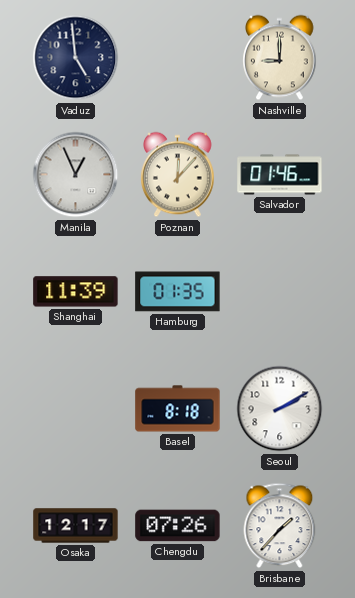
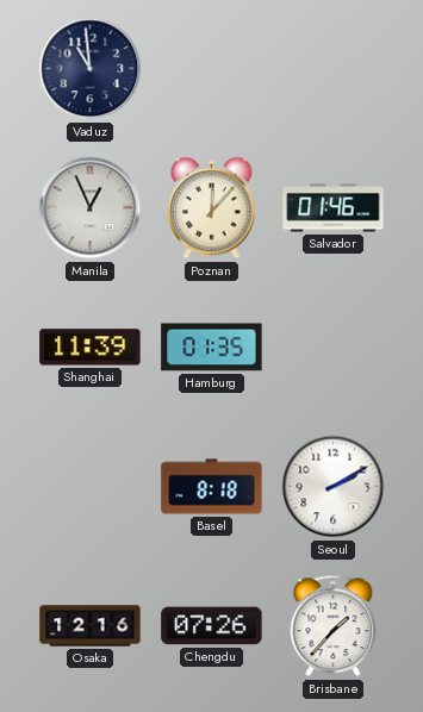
Vaduz: 4:59 -> 10:59
Nashville: 9:00 -> none
Osaka: 12:17 -> 12:16
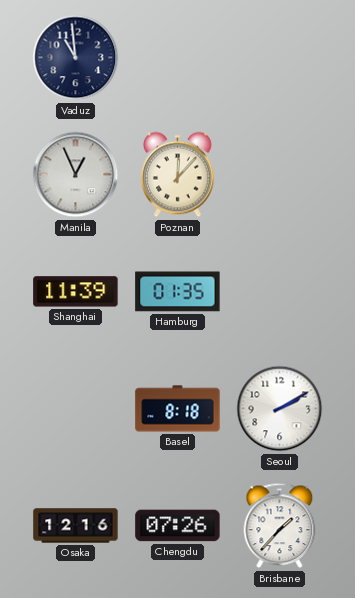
Salvador: 01:46 -> none
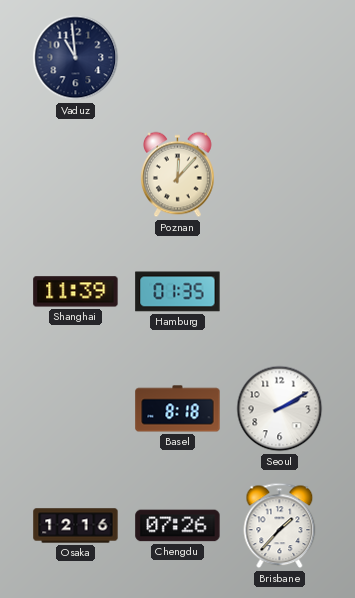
Manila: 12:56 -> none
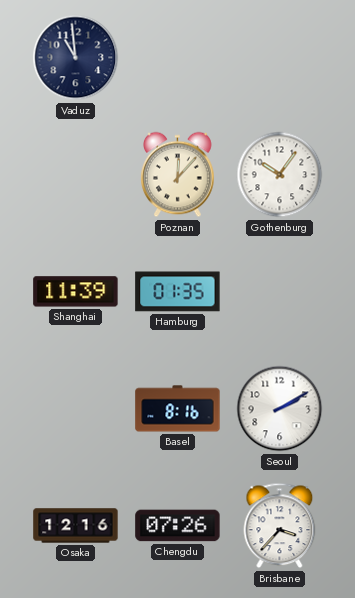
Gothenburg: none -> 10:06
Basel: 8:18 -> 8:16
Brisbane: 1:37 -> 3:37
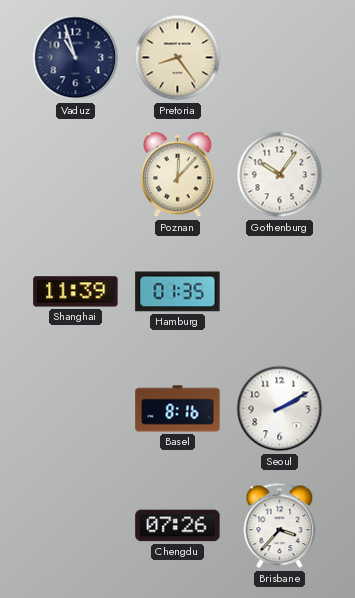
Vaduz: 10:59 -> 10:57
Pretoria: none -> 8:24
Osaka: 12:16 -> none
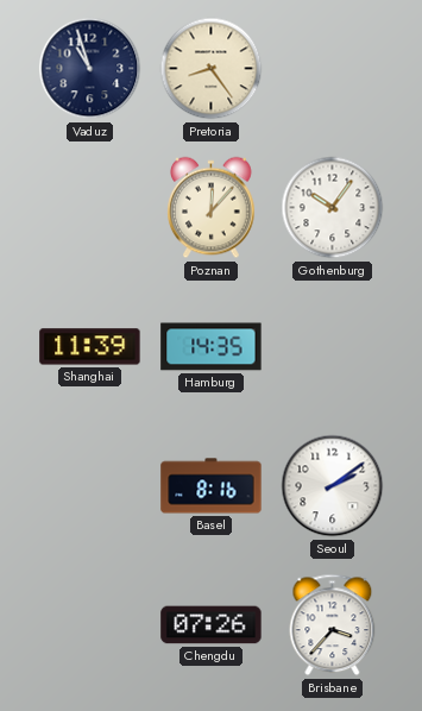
Hamburg: 01:35 -> 14:35
Seoul: 2:10 -> 2:09
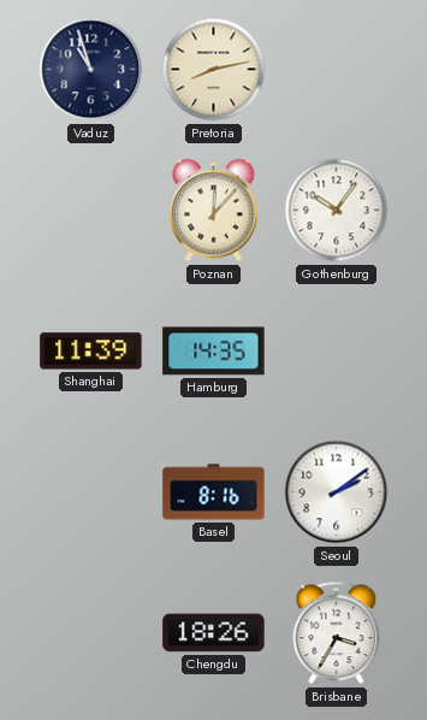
Pretoria: 8:24 -> 8:13
Chengdu: 07:26 -> 18:26
Brisbane: 3:37 -> 3:35
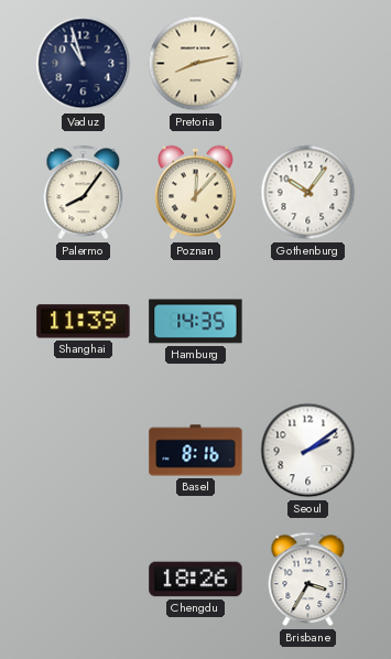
Palermo: none -> 8:06
